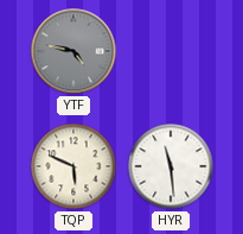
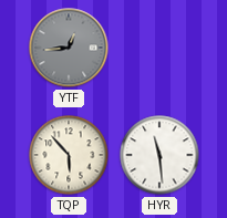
YTF: 4:47 -> 12:44
TQP: 5:49 -> 5:53
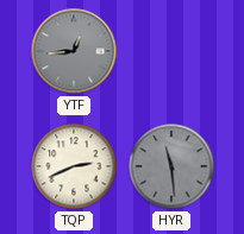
TQP: 5:53 -> 2:41
HYR dial: white -> grey
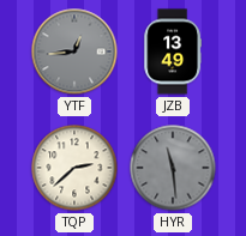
JZB: none -> 13:49
TQP: 2:41 -> 2:38
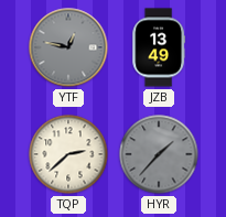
YTF: 12:44 -> 12:47
HYR: 11:29 -> 1:37
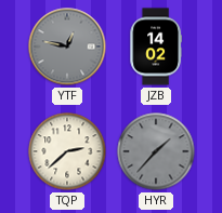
JZB: 13:49 -> 14:02
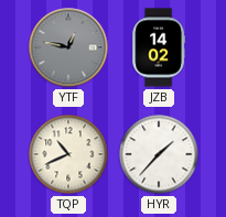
TQP: 2:38 -> 10:41
HYR dial: grey -> white
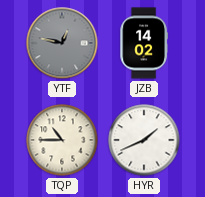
TQP: 10:41 -> 10:45
HYR: 1:37 -> 1:41
